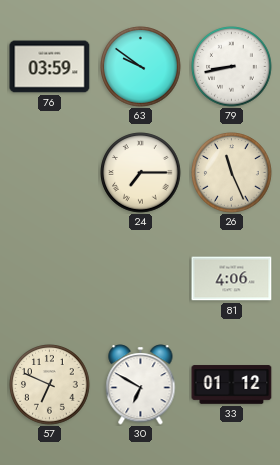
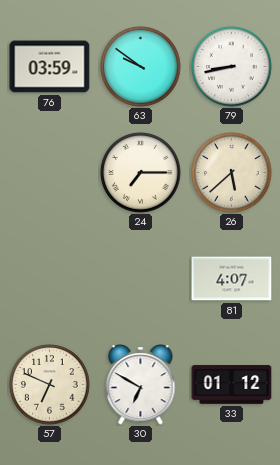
26: 11:26 -> 5:38
81: 4:06 -> 4:07
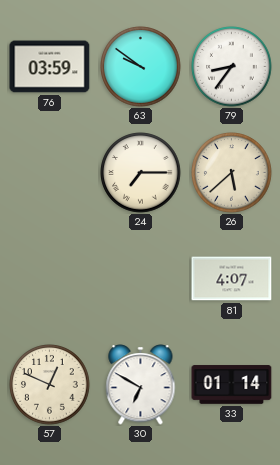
79: 8:43 -> 8:36
57: 6:49 -> 12:49
33: 01:12 -> 01:14
